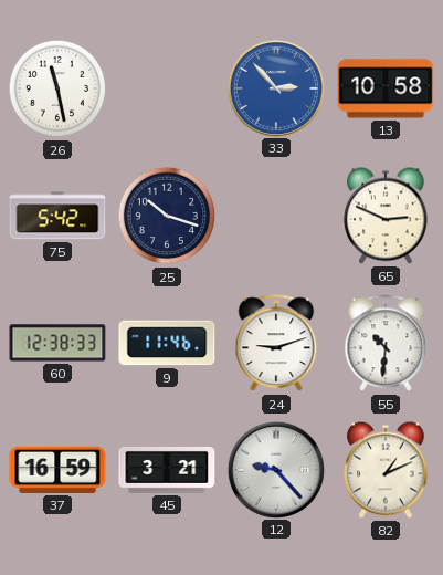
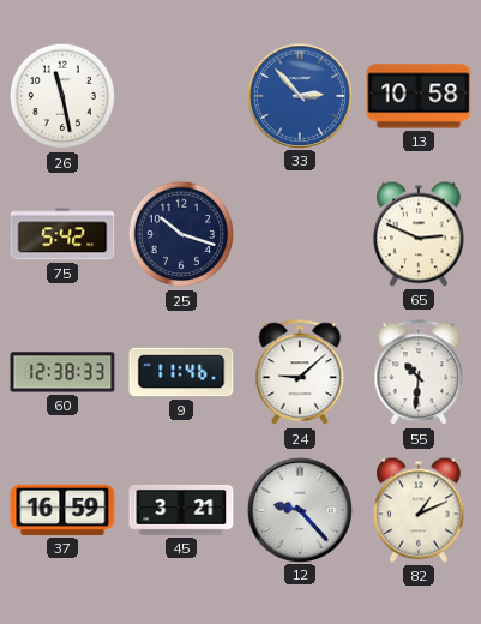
24: 9:12 -> 9:08
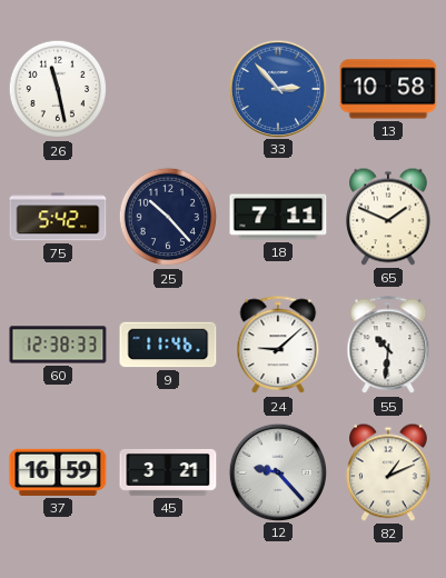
25: 10:18 -> 10:23
18: none -> 7:11
65: 2:49 -> 1:49
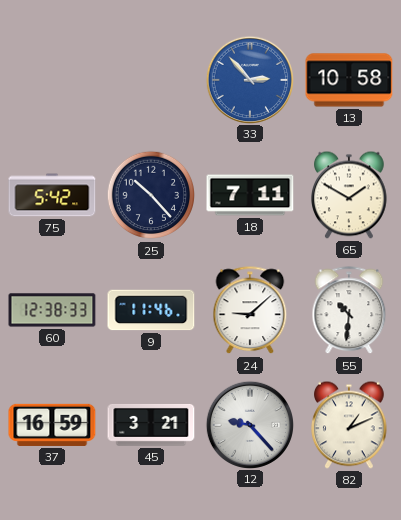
26: 11:28 -> none
65: 1:49 -> 1:50
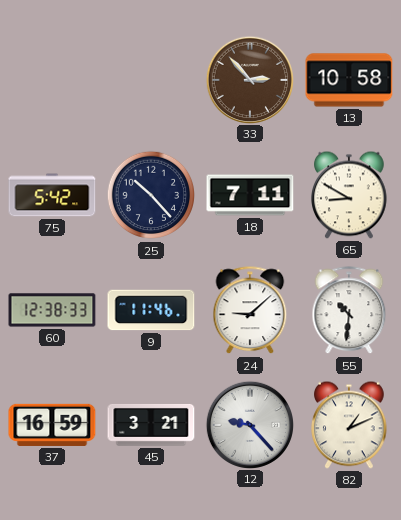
33 dial: blue -> brown
65: 1:50 -> 8:50
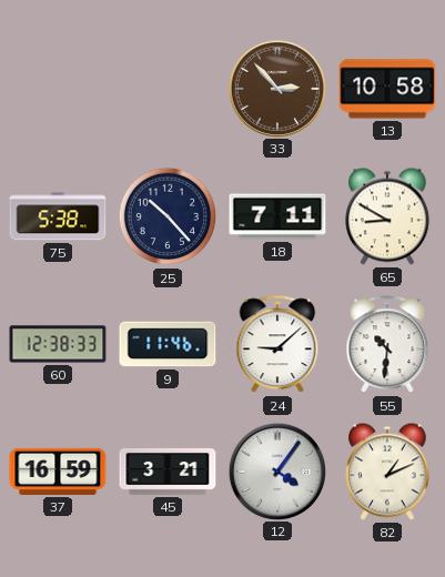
75: 5:42 -> 5:38
12: 9:23 -> 4:06
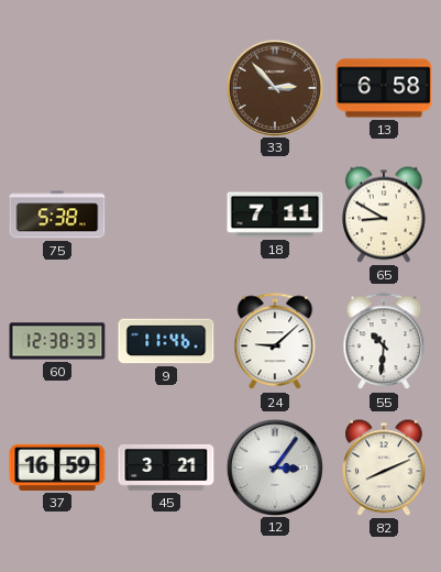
13: 10:58 -> 6:58
25: 10:23 -> none
12: 4:06 -> 3:06
82: 1:11 -> 8:11
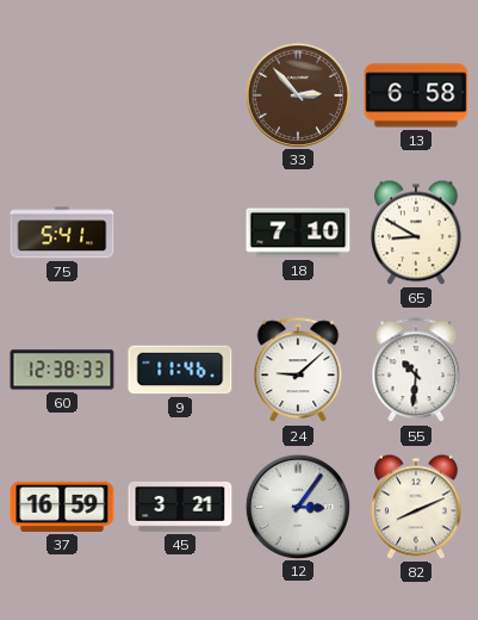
75: 5:38 -> 5:41
18: 7:11 -> 7:10
